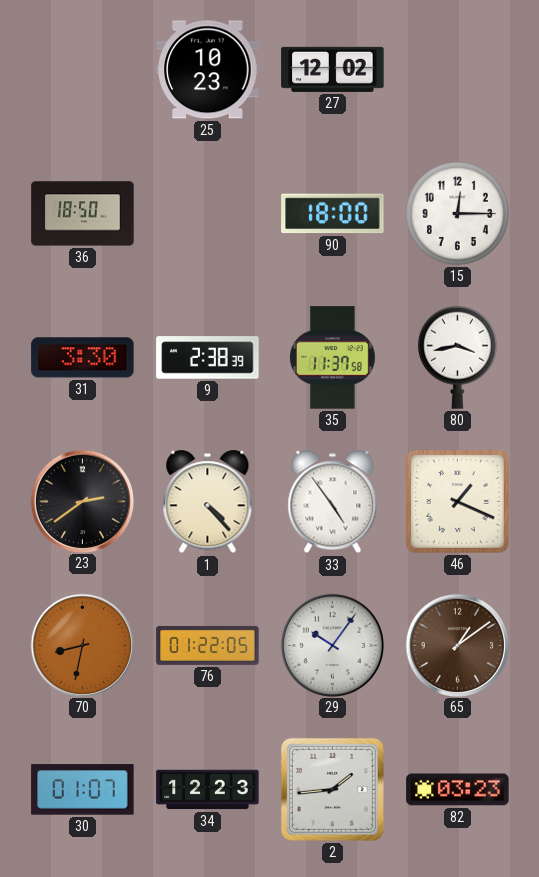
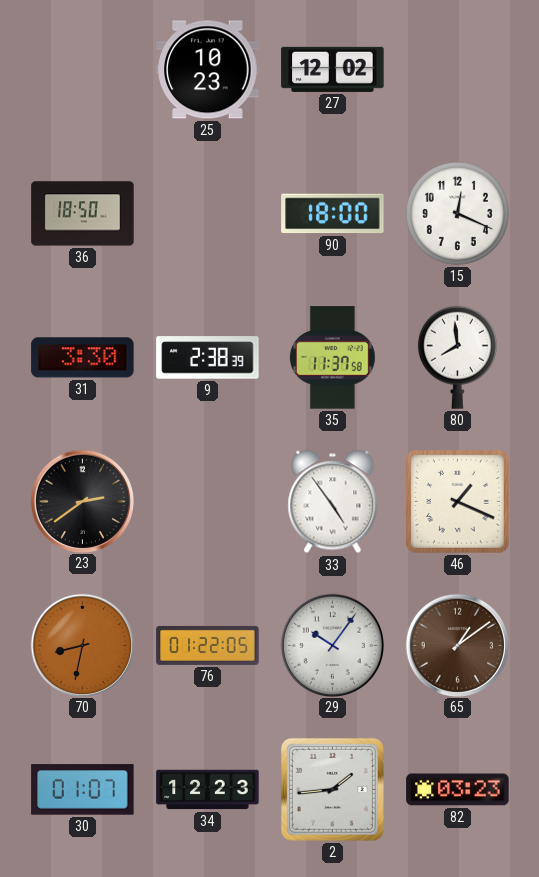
15: 12:15 -> 12:19
80: 3:43 -> 7:59
1: 4:23 -> none
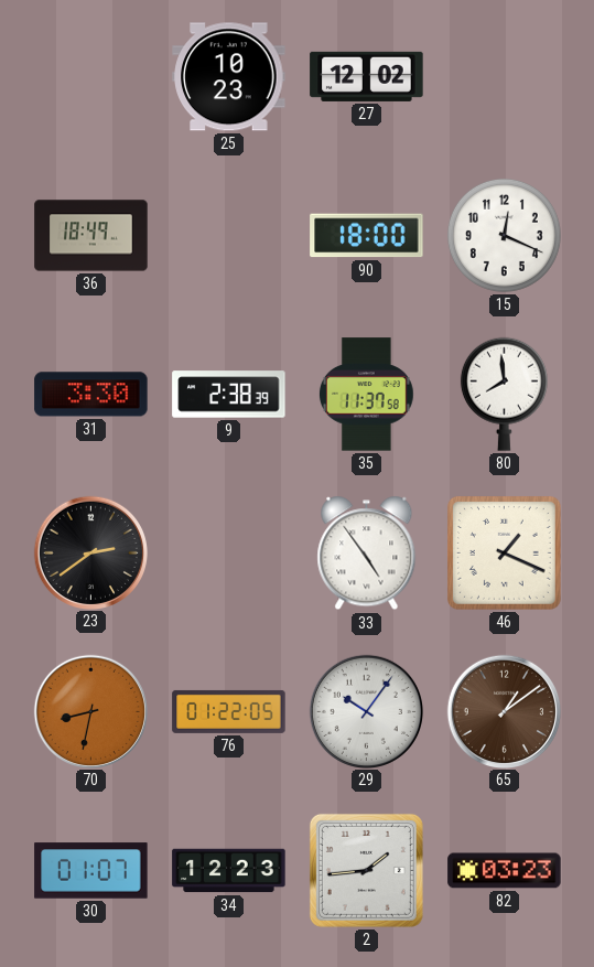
36: 18:50 -> 18:49
